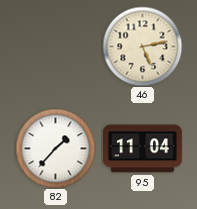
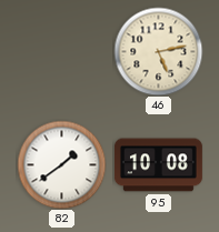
82: 1:37 -> 1:39
95: 11:04 -> 10:08
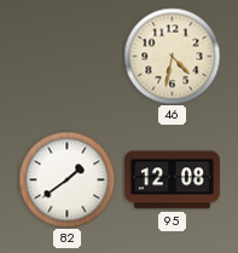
46: 5:13 -> 4:32
95: 10:08 -> 12:08
